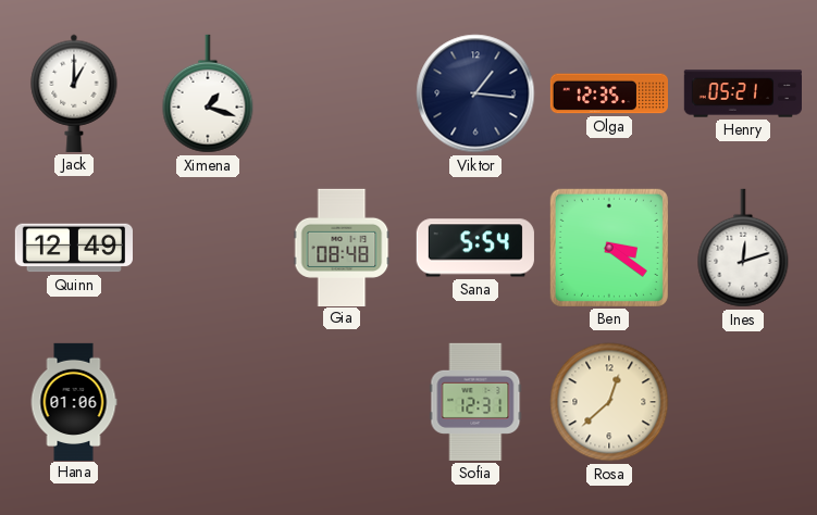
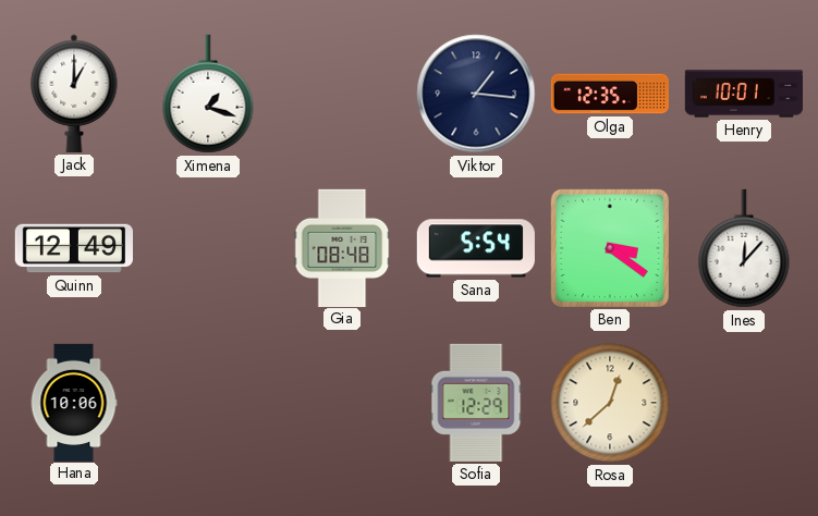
Henry: 05:21 -> 10:01
Ines: 12:12 -> 12:07
Hana: 01:06 -> 10:06
Sofia: 12:31 -> 12:29
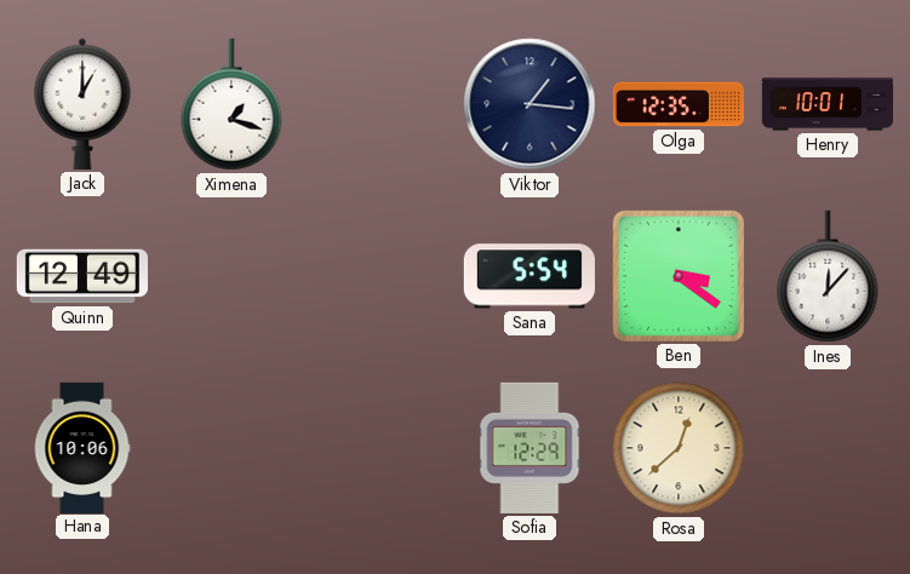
Gia: 08:48 -> none
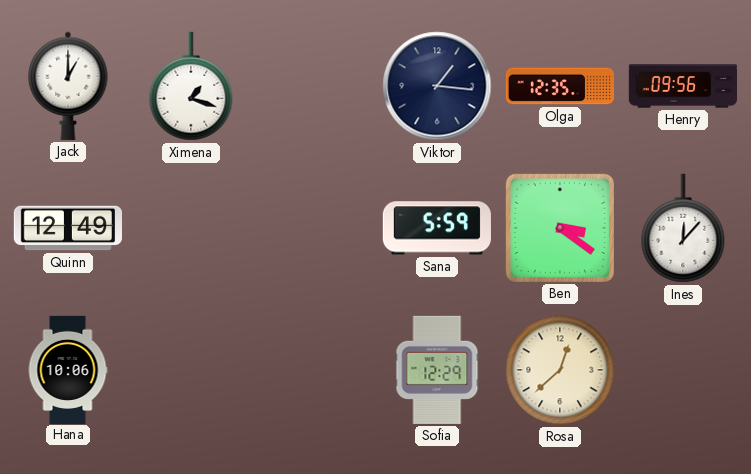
Henry: 10:01 -> 09:56
Sana: 5:54 -> 5:59
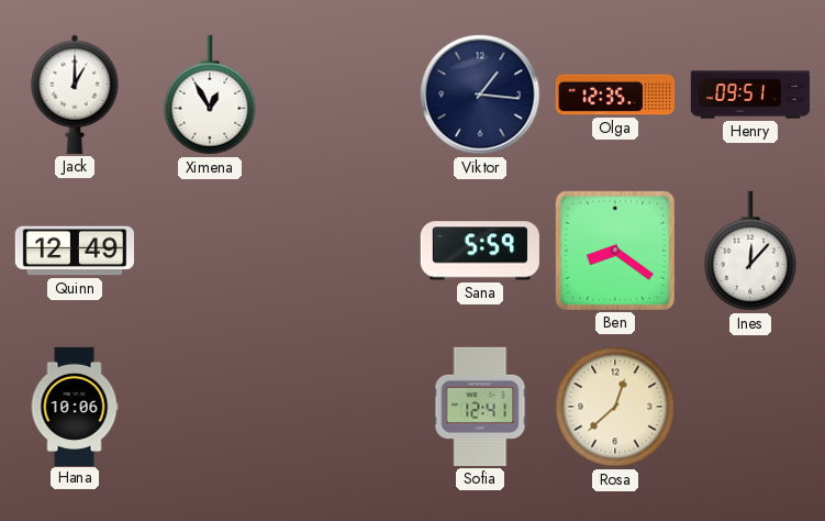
Ximena: 1:18 -> 12:55
Henry: 09:56 -> 09:51
Ben: 3:21 -> 8:21
Sofia: 12:29 -> 12:41
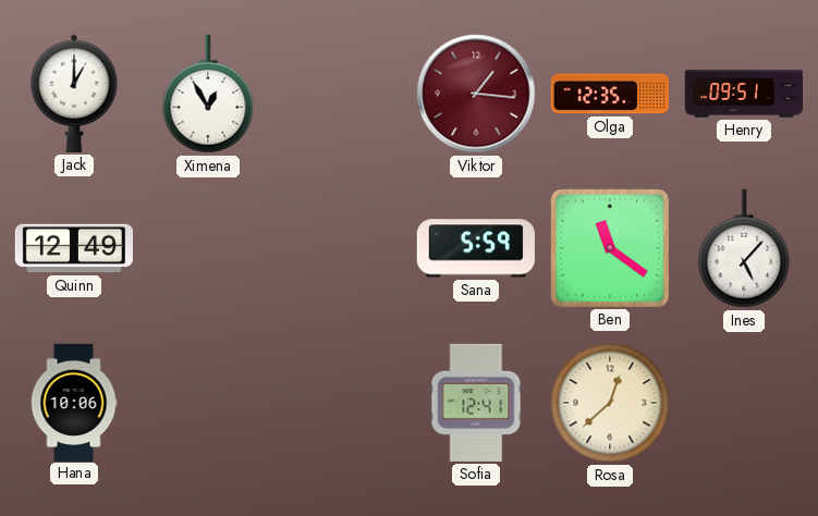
Viktor dial: navy -> burgundy
Ben: 8:21 -> 11:21
Ines: 12:07 -> 5:07
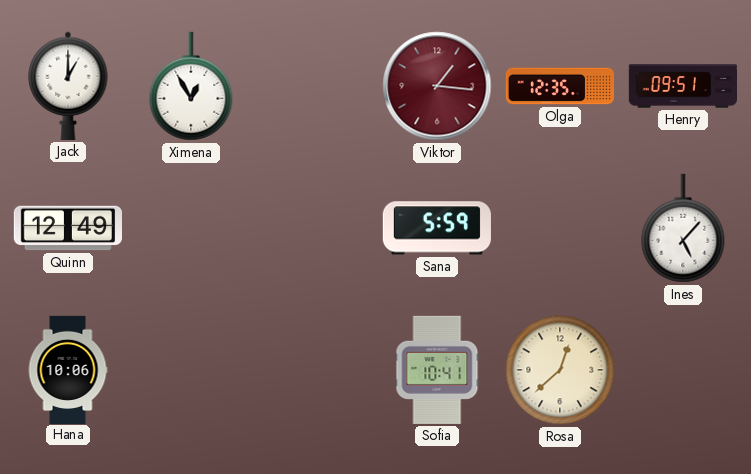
Ben: 11:21 -> none
Sofia: 12:41 -> 10:41
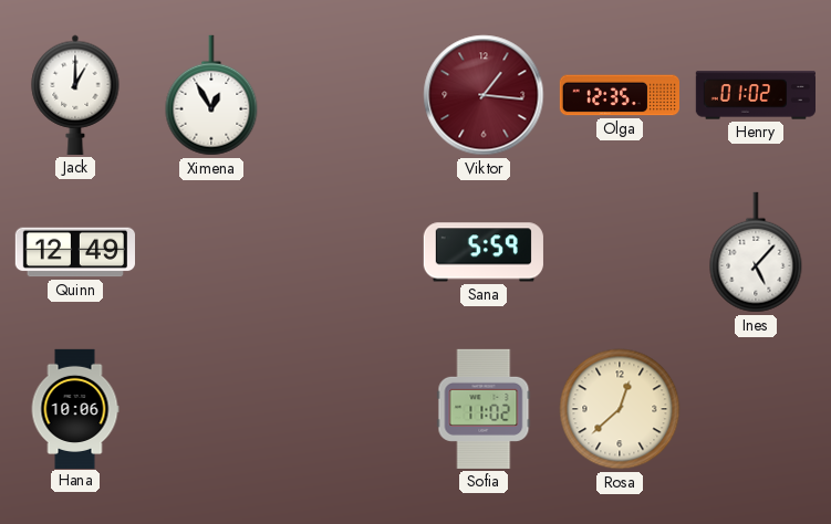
Henry: 09:51 -> 01:02
Sofia: 10:41 -> 11:02
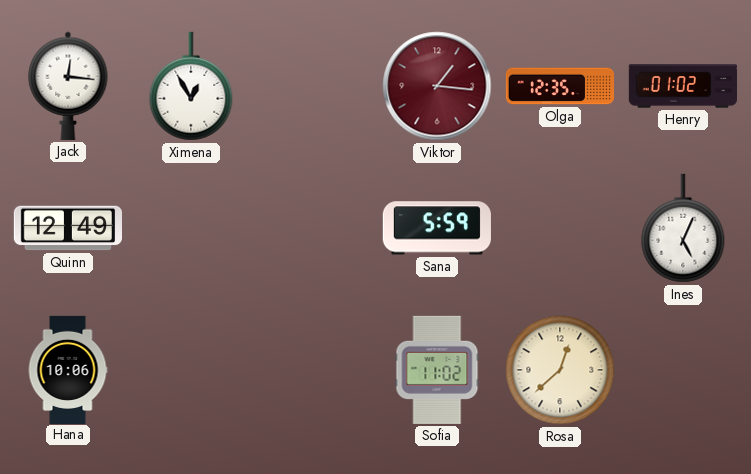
Jack: 1:00 -> 12:16
Ines: 5:07 -> 5:04
